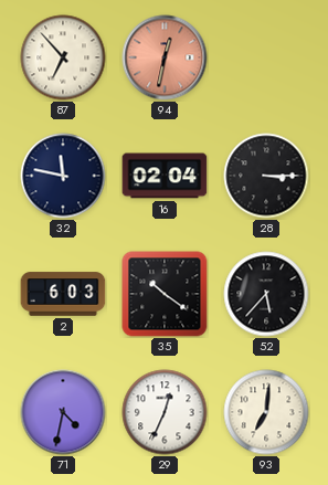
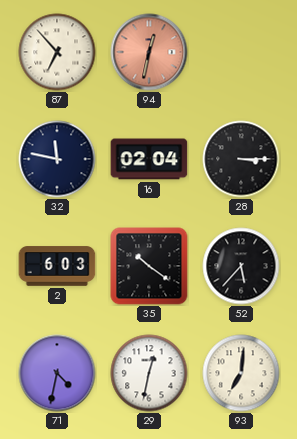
29: 12:34 -> 12:32
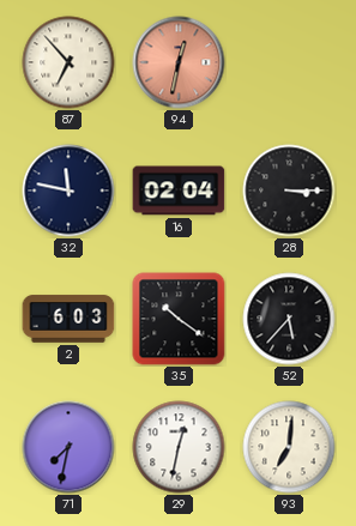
71: 4:32 -> 7:32
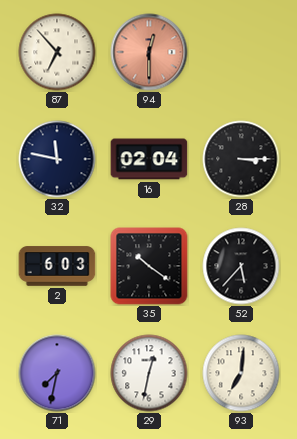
94: 12:32 -> 12:30
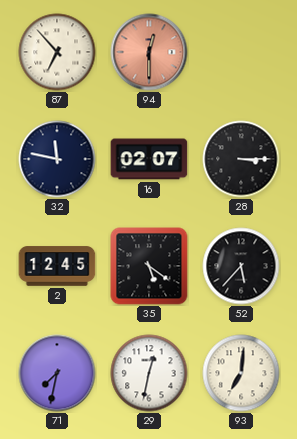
16: 02:04 -> 02:07
2: 6:03 -> 12:45
35: 10:21 -> 5:21
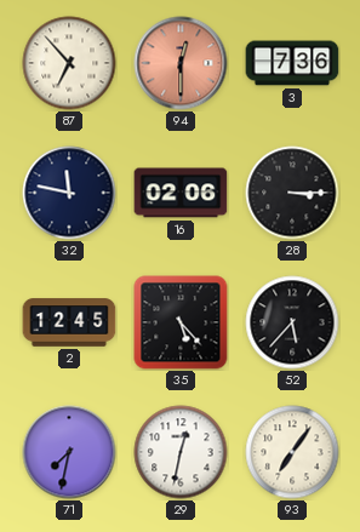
3: none -> 7:36
16: 02:07 -> 02:06
35: 5:21 -> 5:23
93: 7:01 -> 7:06
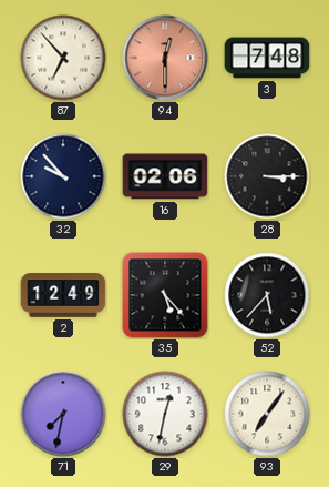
3: 7:36 -> 7:48
32: 11:47 -> 9:53
2: 12:45 -> 12:49
